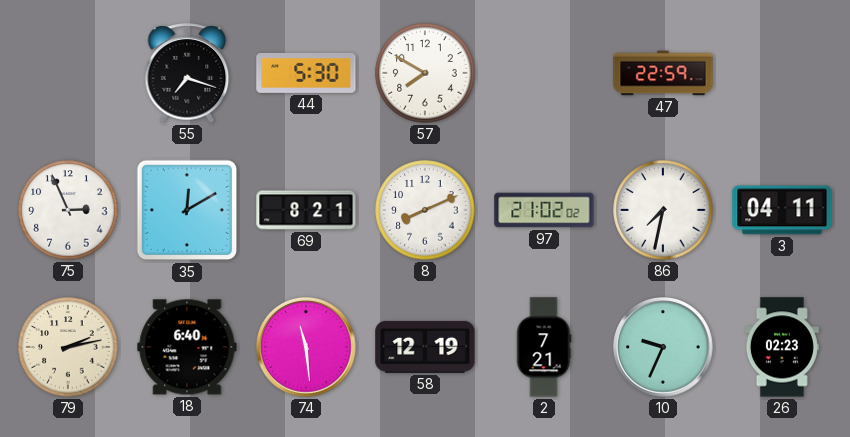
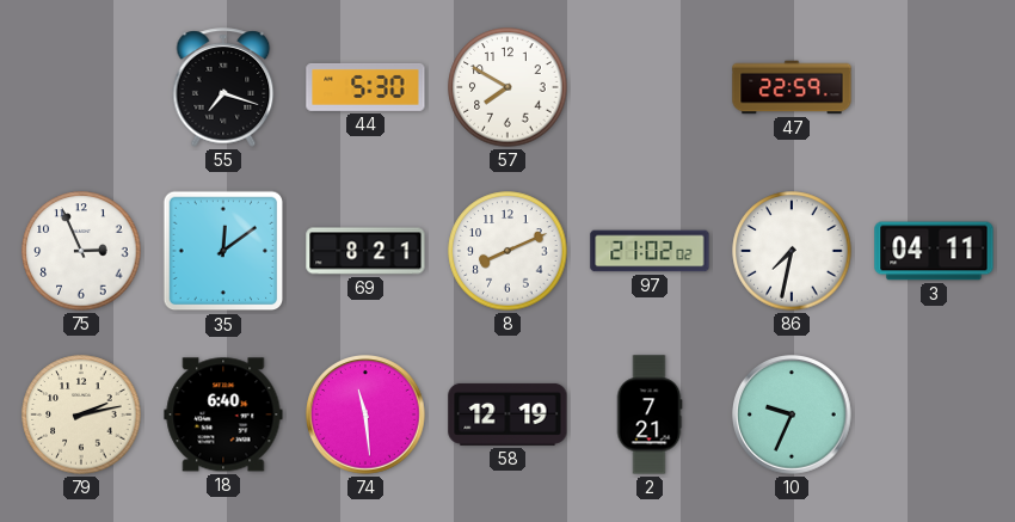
35: 12:10 -> 12:09
26: 02:23 -> none
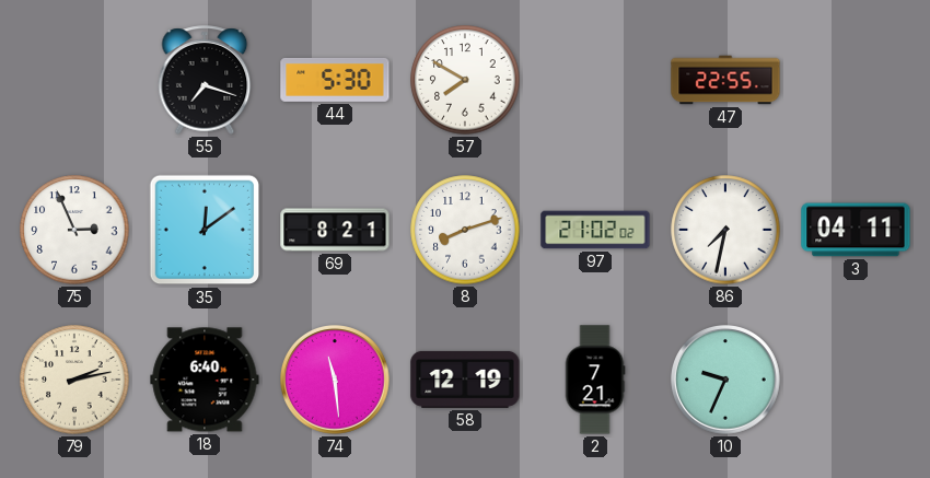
47: 22:59 -> 22:55
8: 8:11 -> 8:12
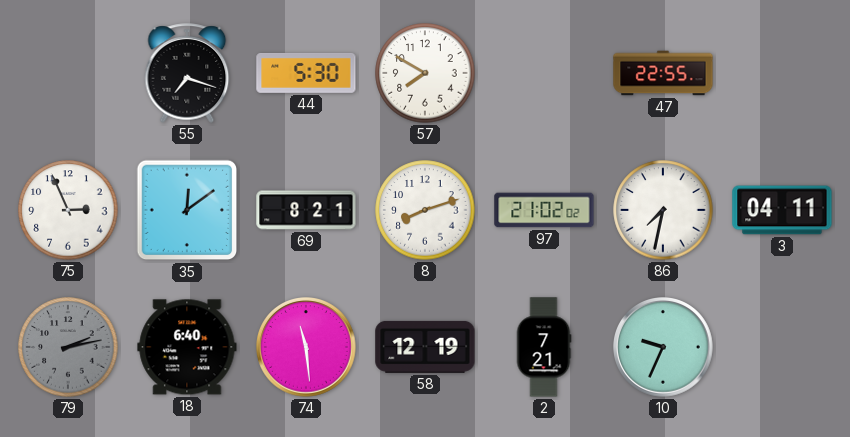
79 dial: cream -> grey
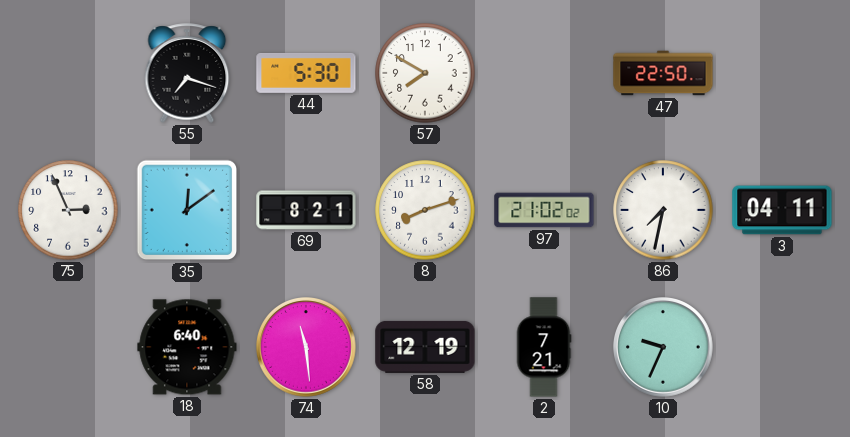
47: 22:55 -> 22:50
79: 2:13 -> none
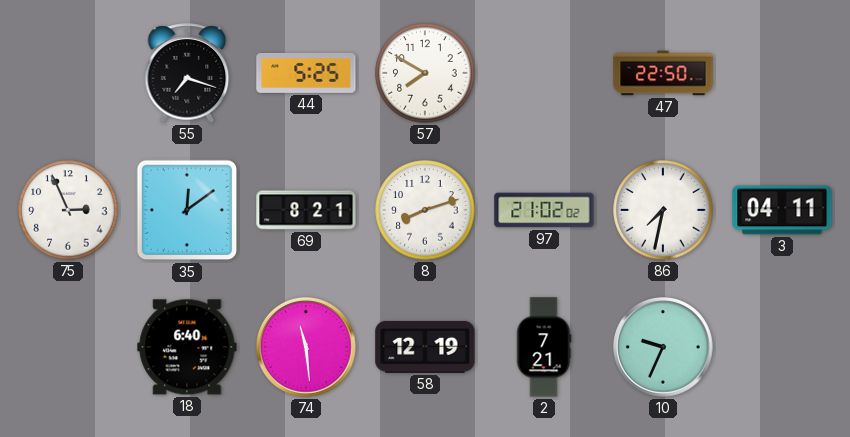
44: 5:30 -> 5:25
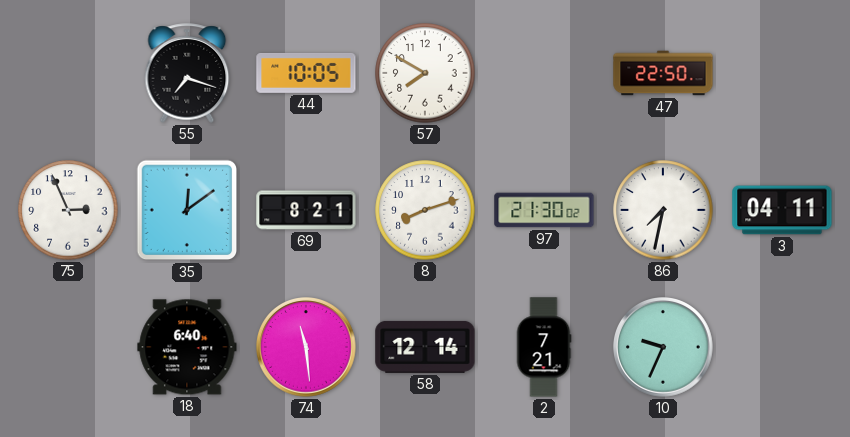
44: 5:25 -> 10:05
97: 21:02 -> 21:30
58: 12:19 -> 12:14
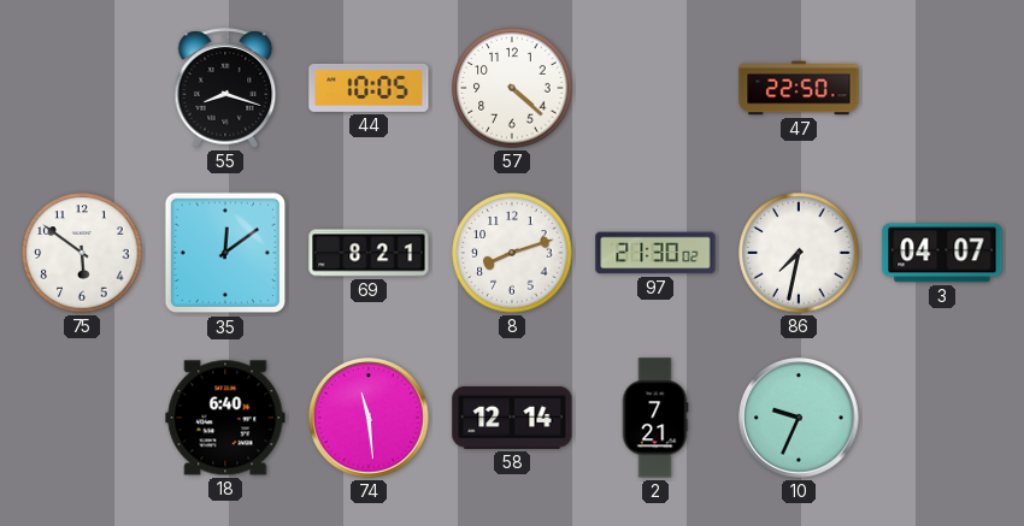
55: 7:18 -> 8:18
57: 7:50 -> 4:22
75: 2:56 -> 5:51
3: 04:11 -> 04:07
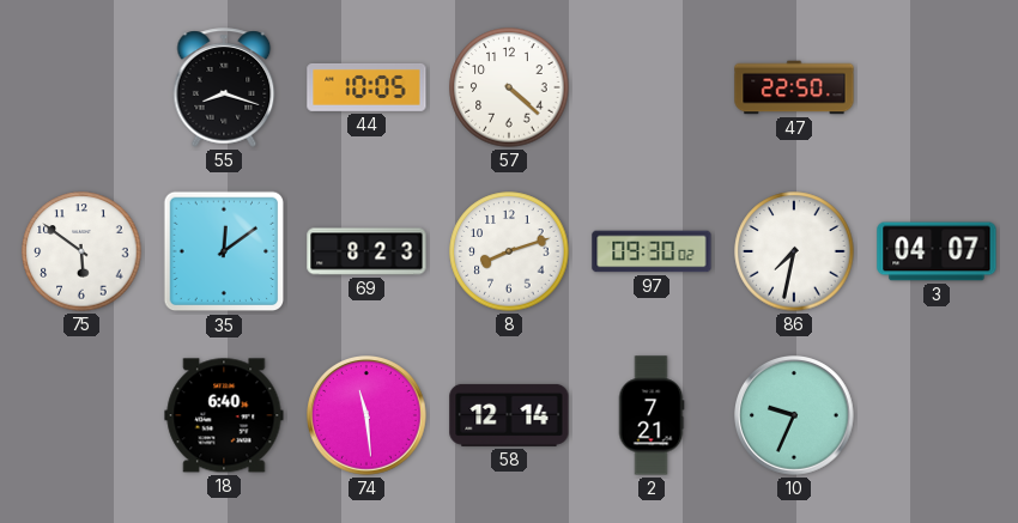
69: 8:21 -> 8:23
97: 21:30 -> 09:30
